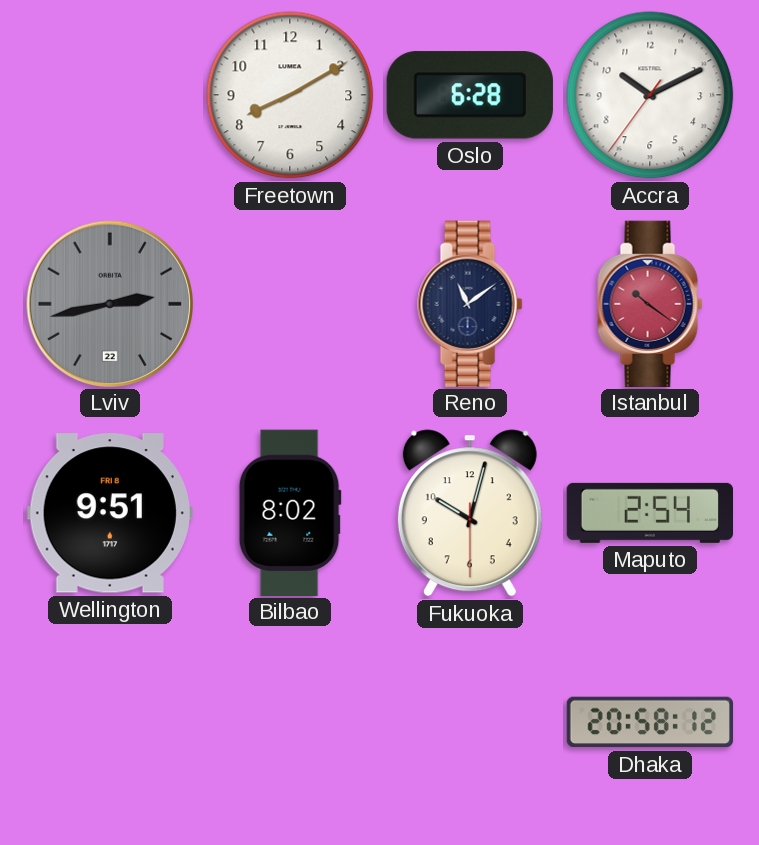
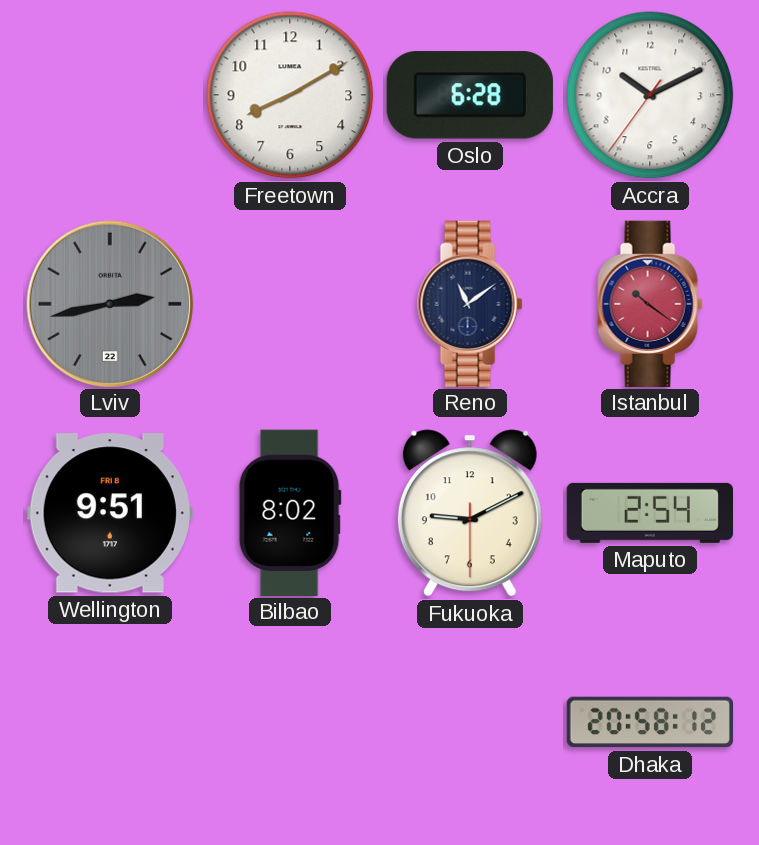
Fukuoka: 10:02 -> 9:10
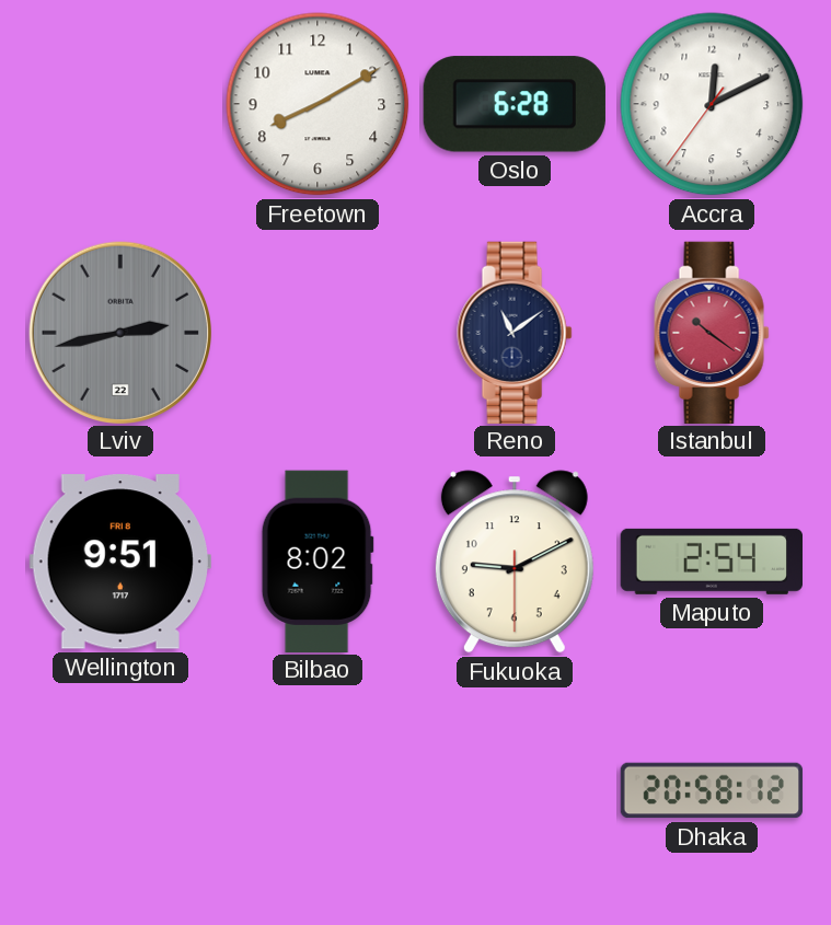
Accra: 10:10 -> 12:10
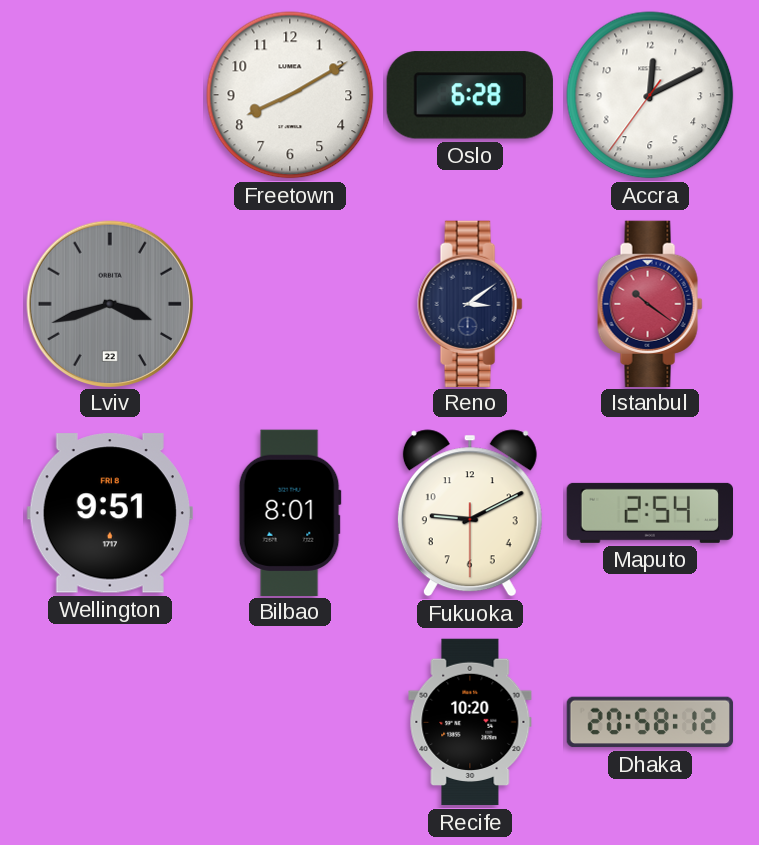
Lviv: 2:43 -> 3:42
Reno: 11:09 -> 3:09
Bilbao: 8:02 -> 8:01
Recife: none -> 10:20
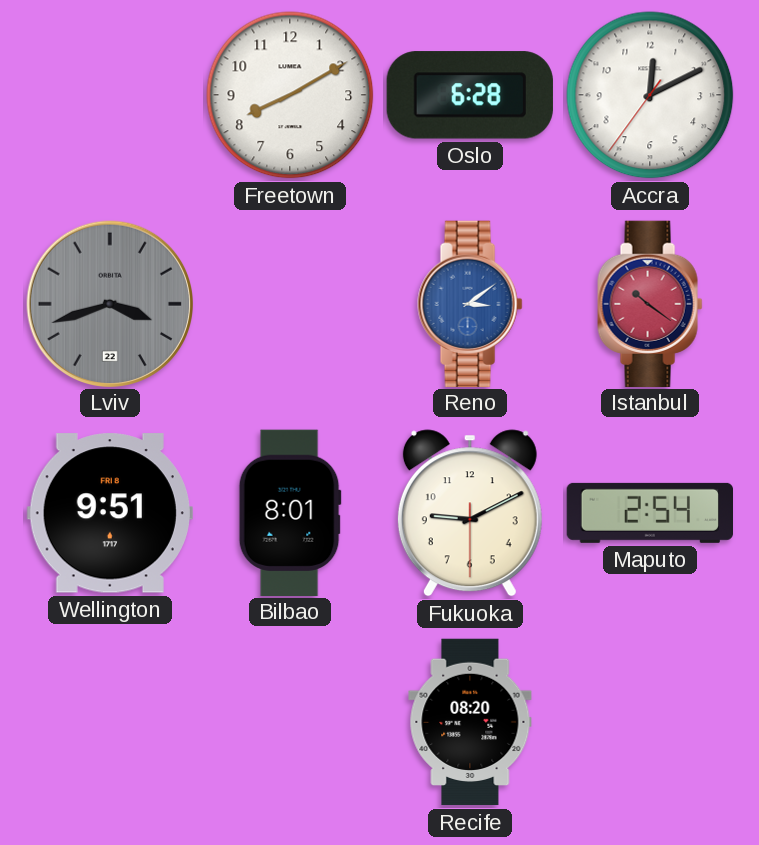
Reno dial: navy -> blue
Recife: 10:20 -> 08:20
Dhaka: 20:58 -> none
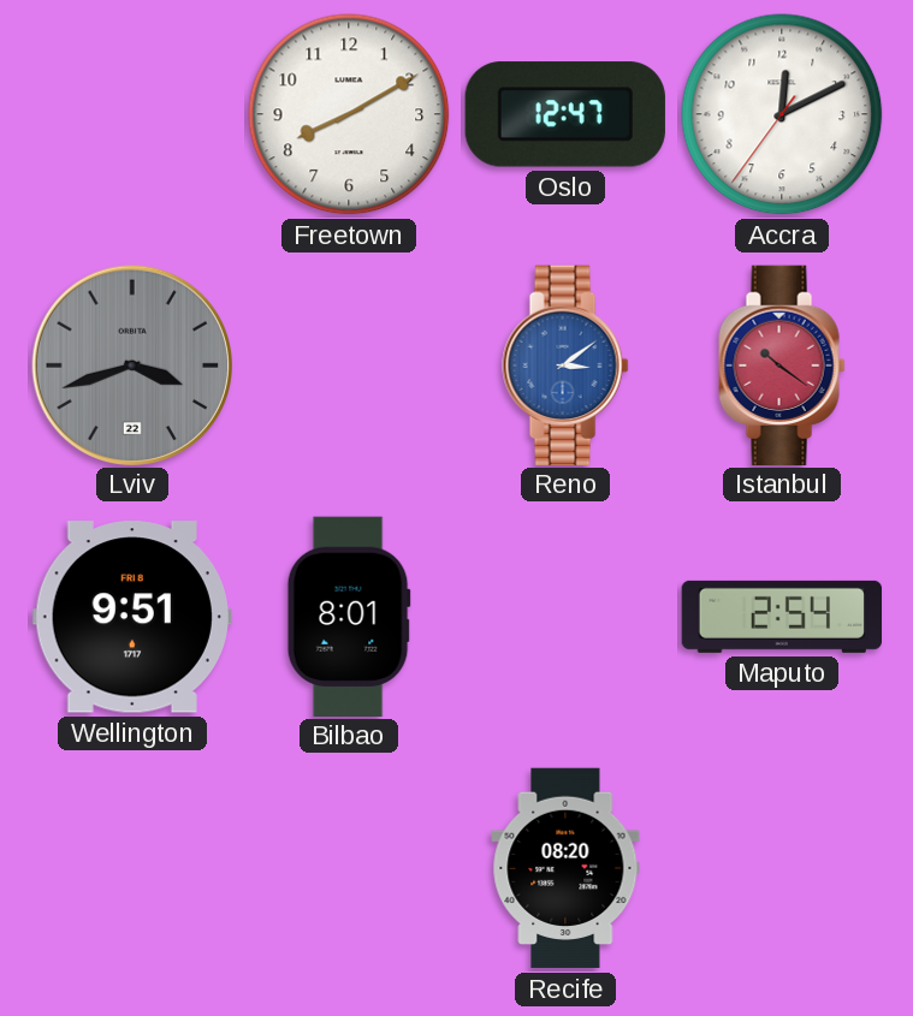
Oslo: 6:28 -> 12:47
Fukuoka: 9:10 -> none
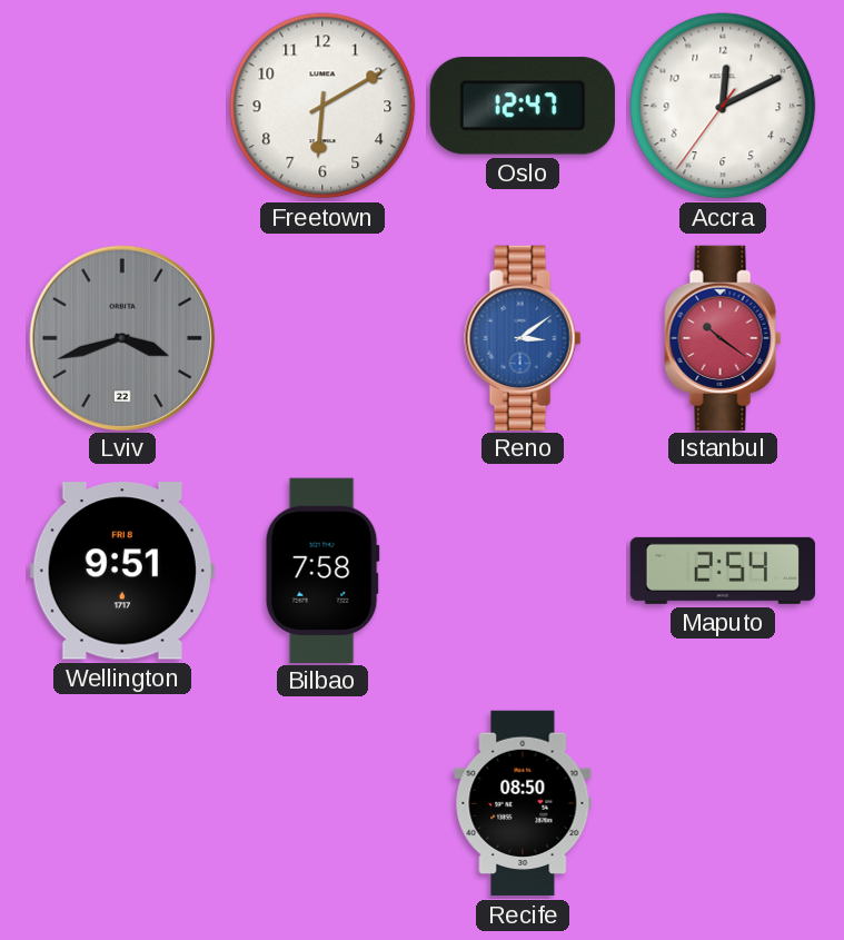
Freetown: 8:10 -> 6:10
Bilbao: 8:01 -> 7:58
Recife: 08:20 -> 08:50
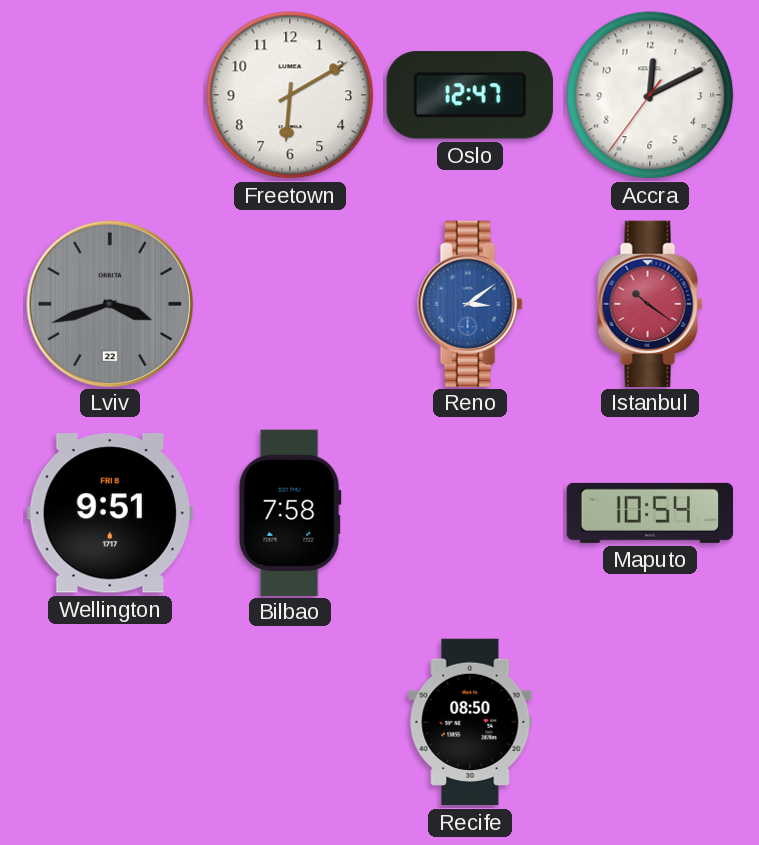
Maputo: 2:54 -> 10:54
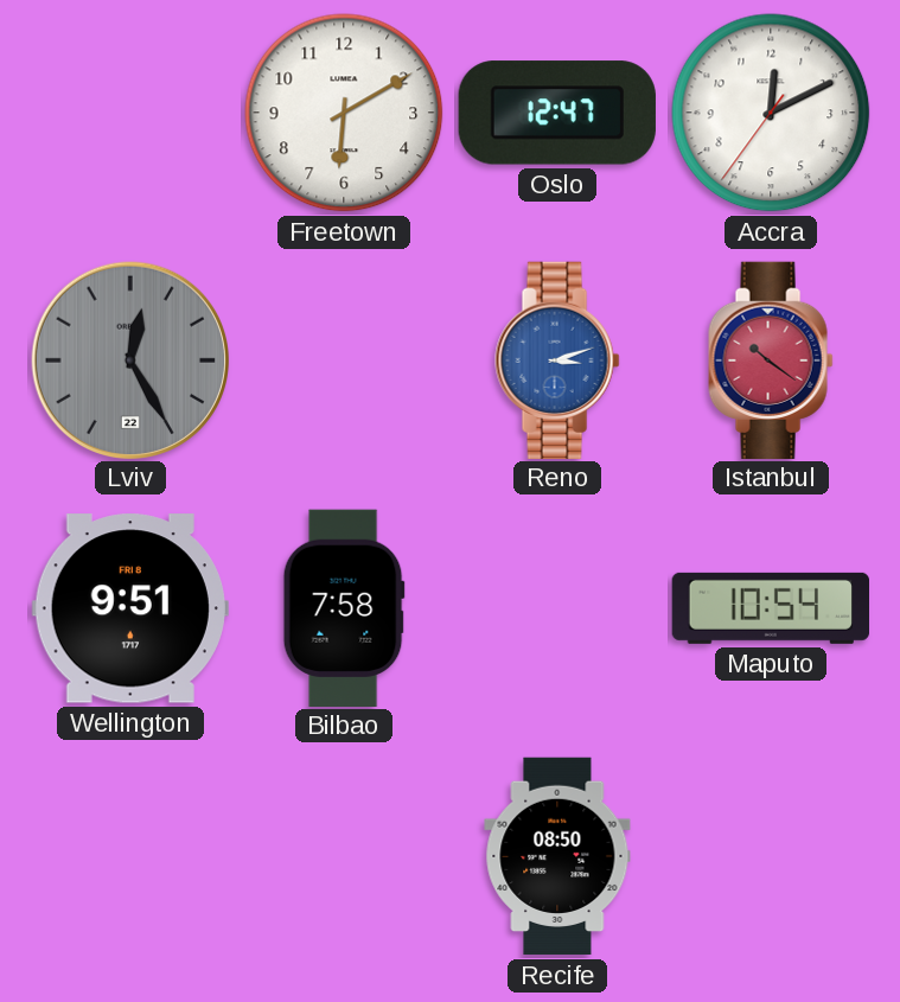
Lviv: 3:42 -> 12:25
Reno: 3:09 -> 3:12
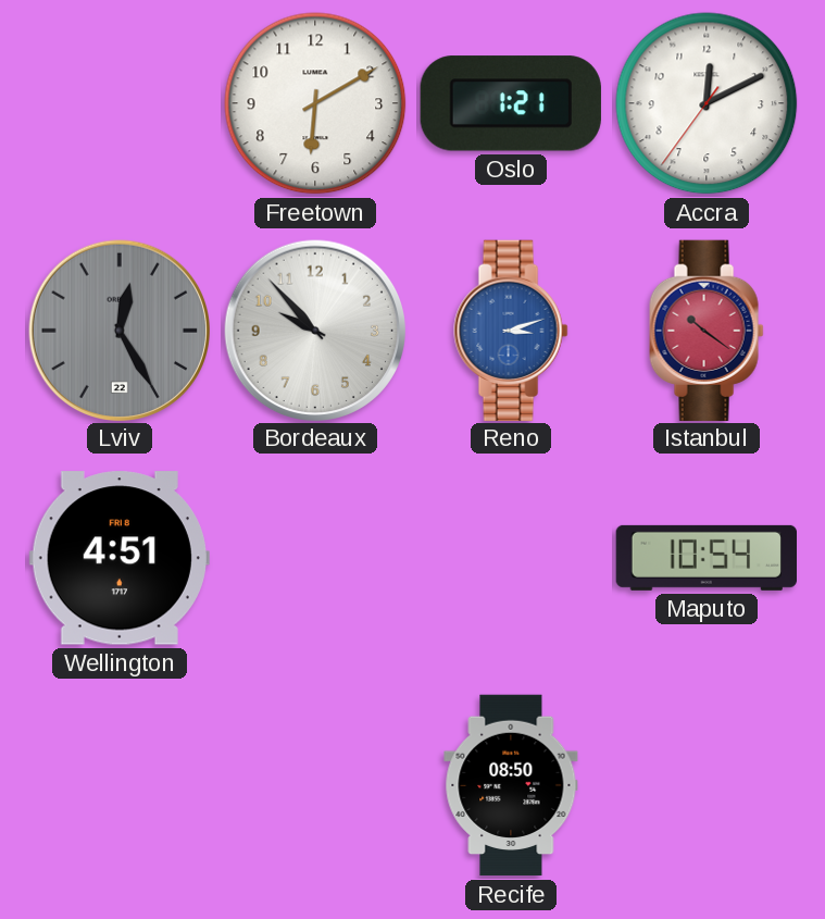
Oslo: 12:47 -> 1:21
Bordeaux: none -> 9:53
Wellington: 9:51 -> 4:51
Bilbao: 7:58 -> none
